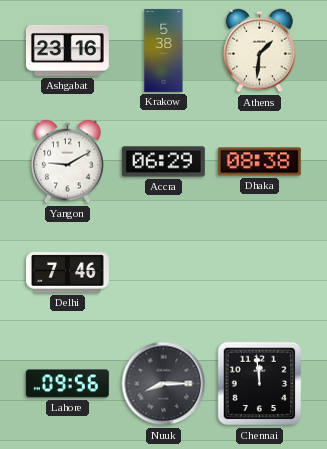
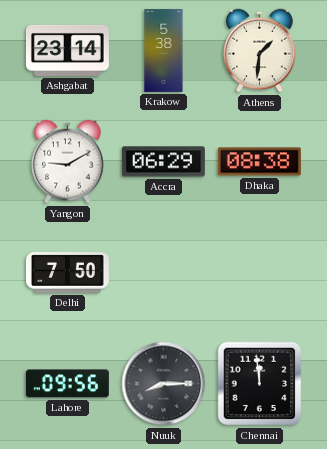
Ashgabat: 23:16 -> 23:14
Delhi: 7:46 -> 7:50
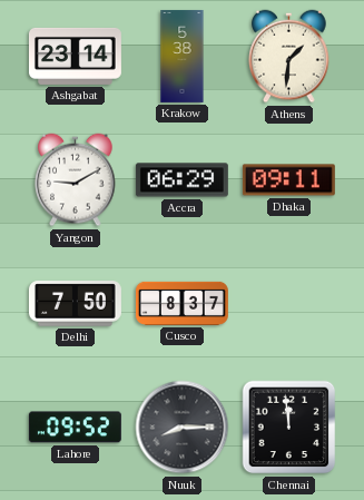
Dhaka: 08:38 -> 09:11
Cusco: none -> 8:37
Lahore: 09:56 -> 09:52
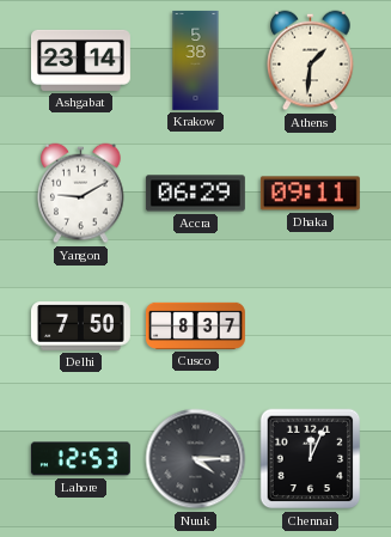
Lahore: 09:52 -> 12:53
Nuuk: 8:15 -> 4:15
Chennai: 11:59 -> 12:04
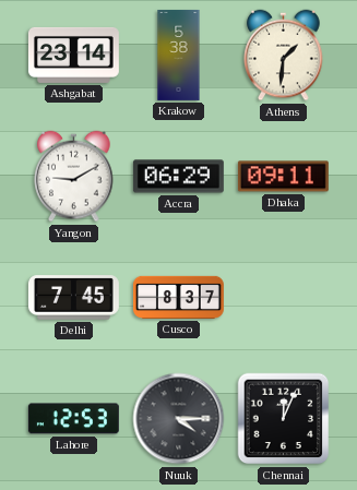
Delhi: 7:50 -> 7:45
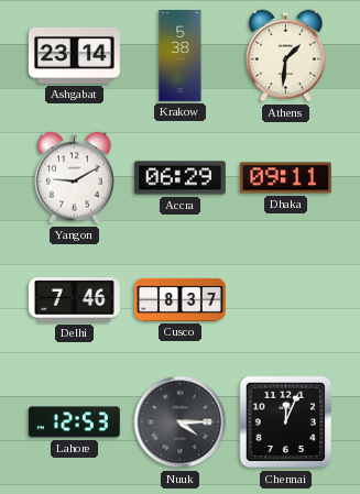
Delhi: 7:45 -> 7:46
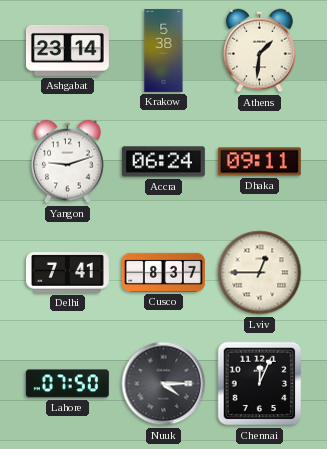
Yangon: 9:10 -> 9:12
Accra: 06:29 -> 06:24
Delhi: 7:46 -> 7:41
Lviv: none -> 12:45
Lahore: 12:53 -> 07:50
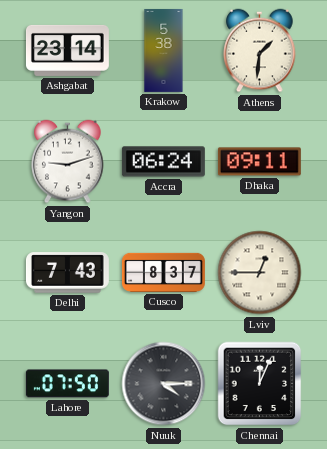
Delhi: 7:41 -> 7:43
